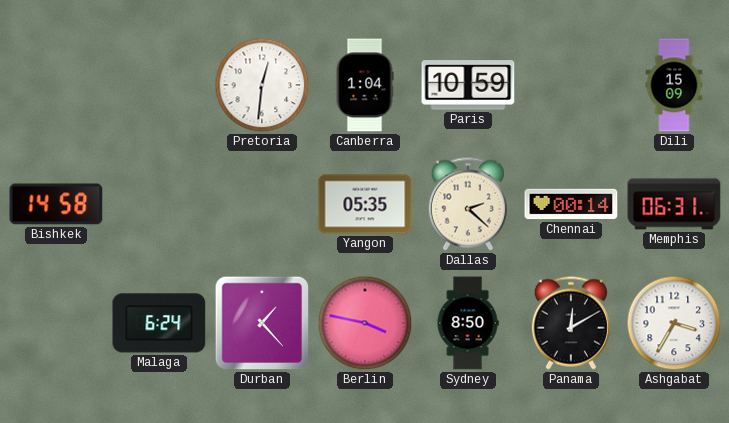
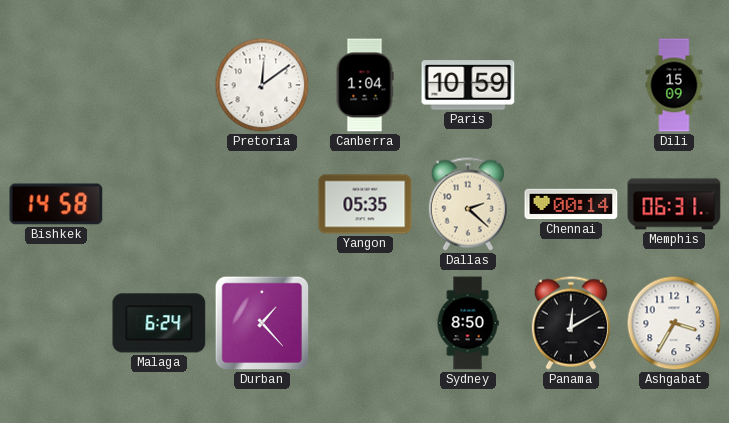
Pretoria: 12:31 -> 12:09
Berlin: 3:47 -> none
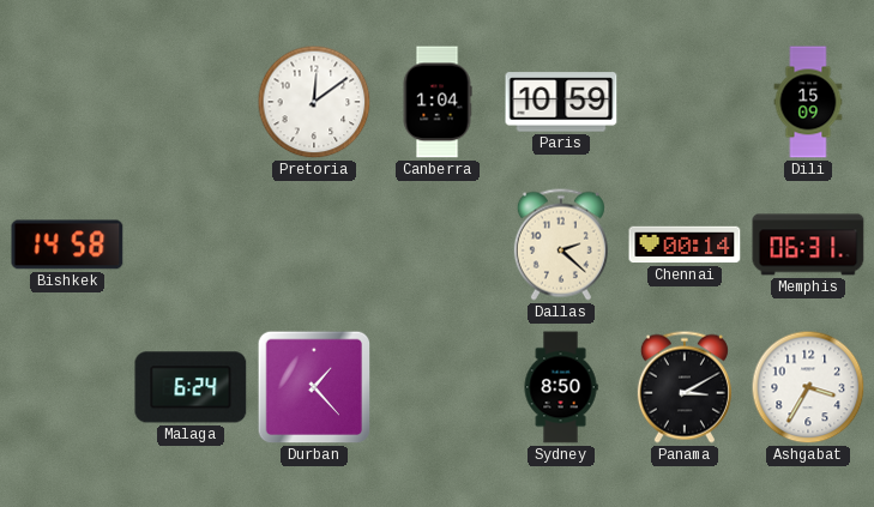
Yangon: 05:35 -> none
Panama: 12:10 -> 3:10
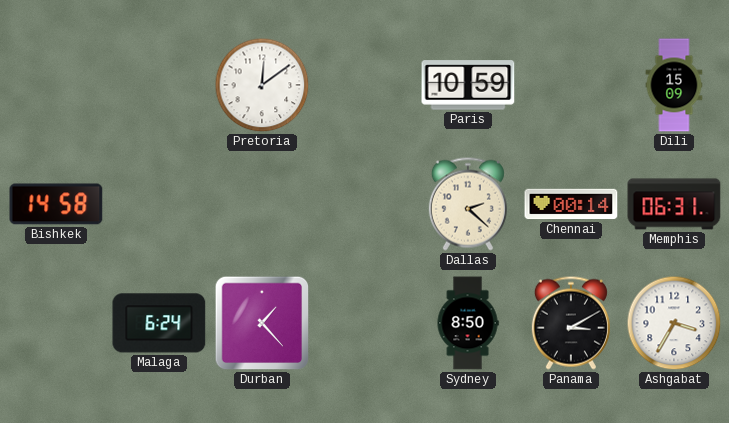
Canberra: 1:04 -> none
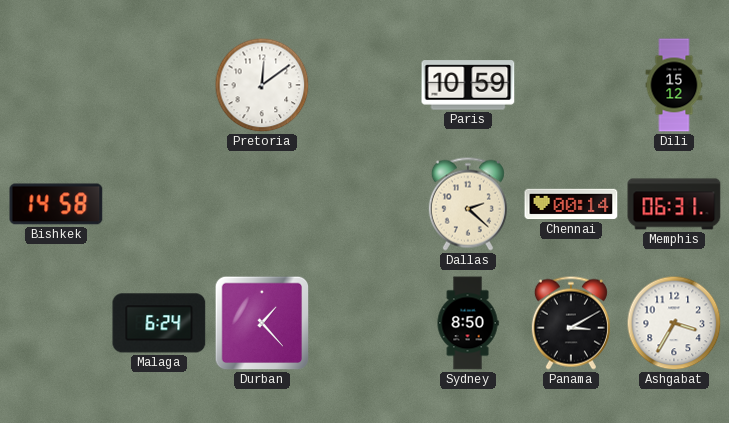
Dili: 15:09 -> 15:12
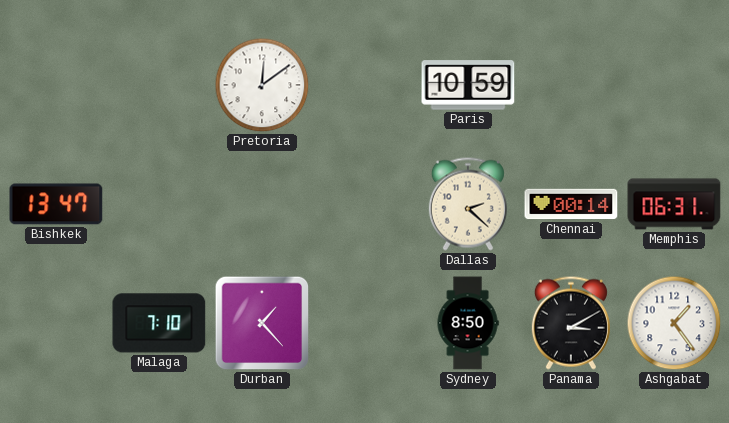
Dili: 15:12 -> none
Bishkek: 14:58 -> 13:47
Malaga: 6:24 -> 7:10
Ashgabat: 3:35 -> 1:24
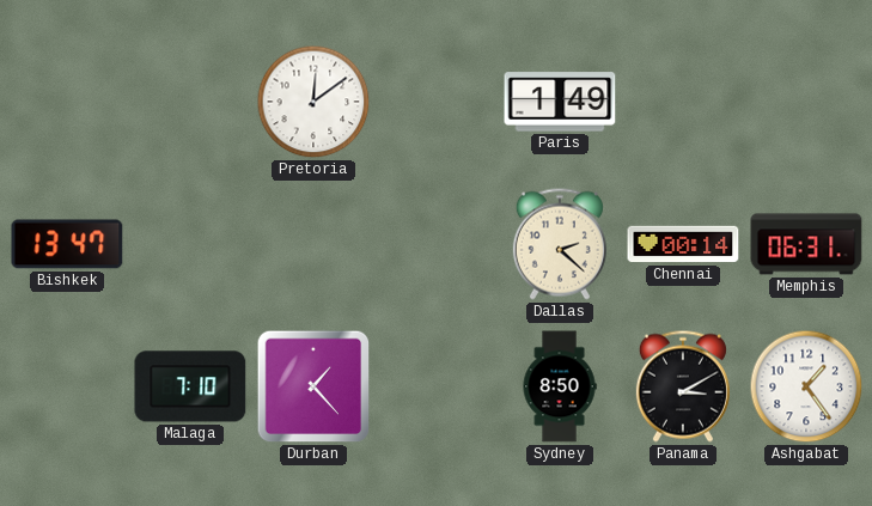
Paris: 10:59 -> 1:49
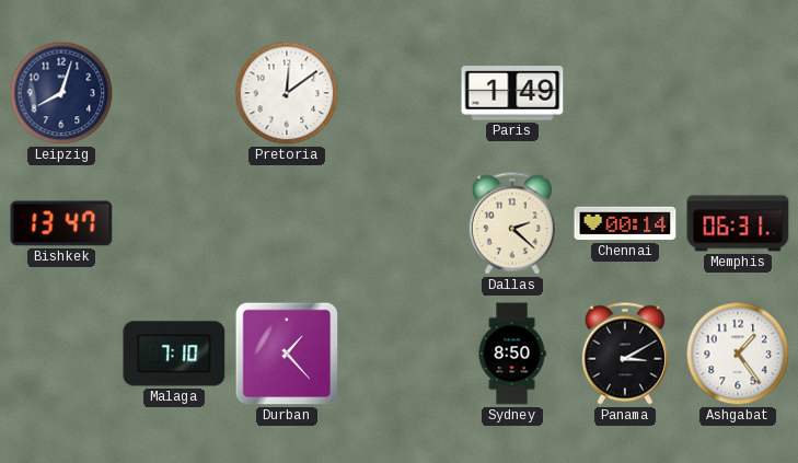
Leipzig: none -> 8:03
